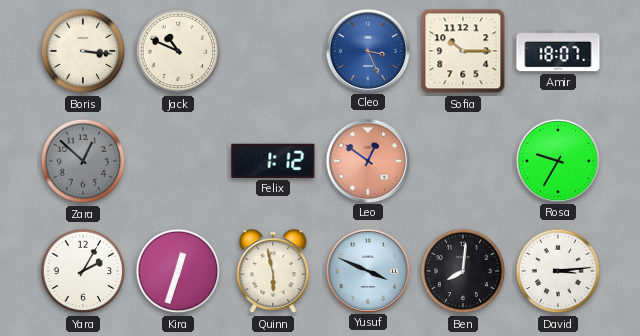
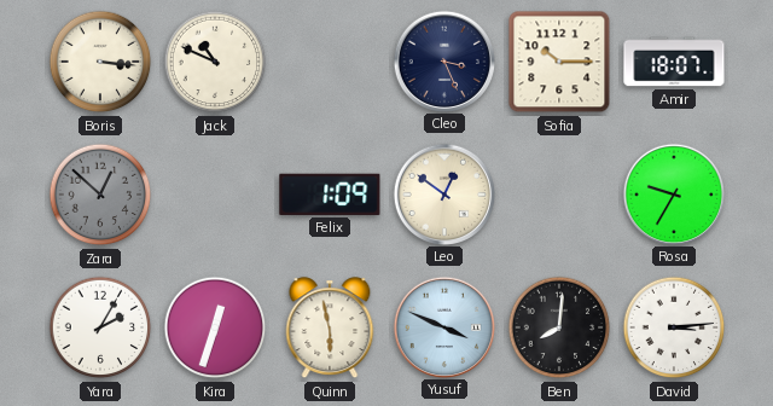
Cleo dial: blue -> navy
Felix: 1:12 -> 1:09
Leo dial: salmon -> cream
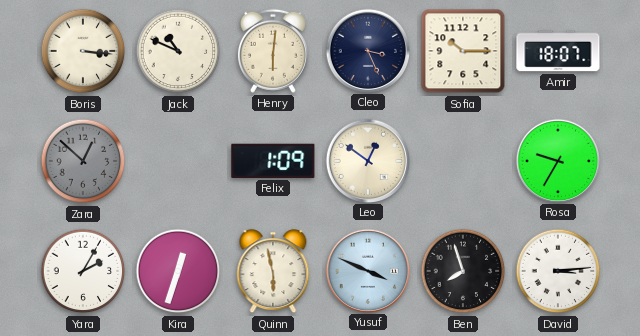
Henry: none -> 6:01
Ben: 8:01 -> 7:57
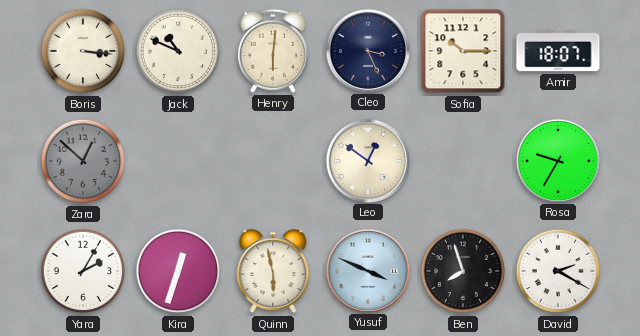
Felix: 1:09 -> none
David: 3:14 -> 2:20
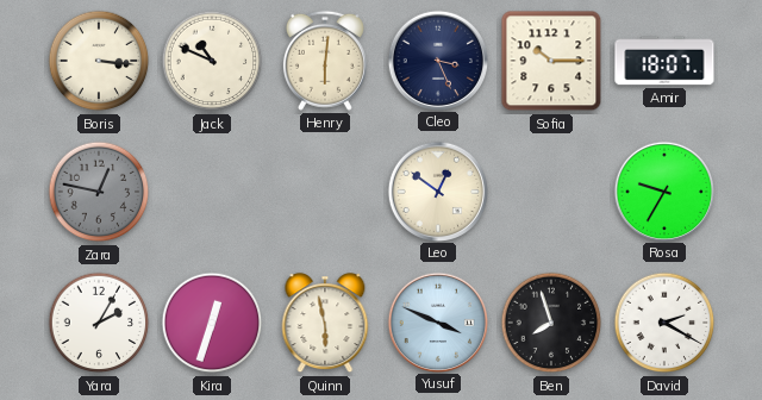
Zara: 12:52 -> 12:47
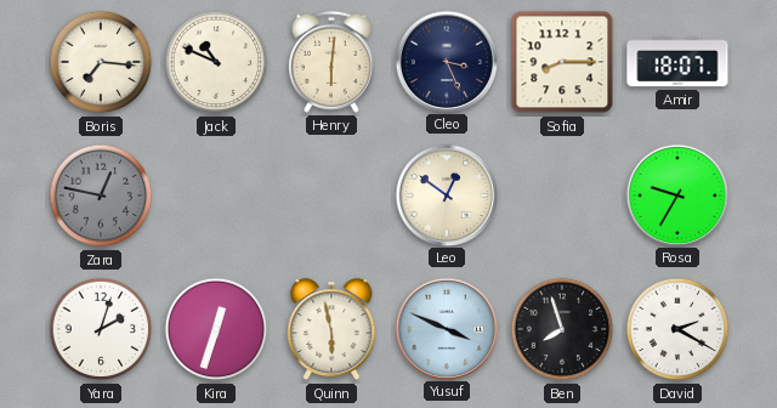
Boris: 3:16 -> 7:16
Sofia: 10:15 -> 8:15
Yara: 2:05 -> 2:03
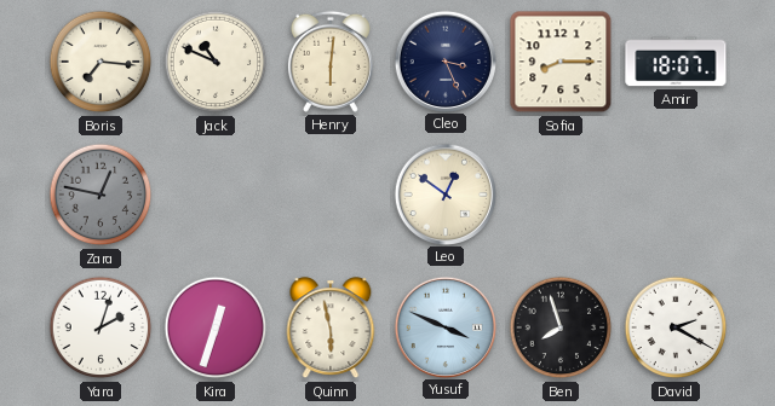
Rosa: 9:35 -> none
